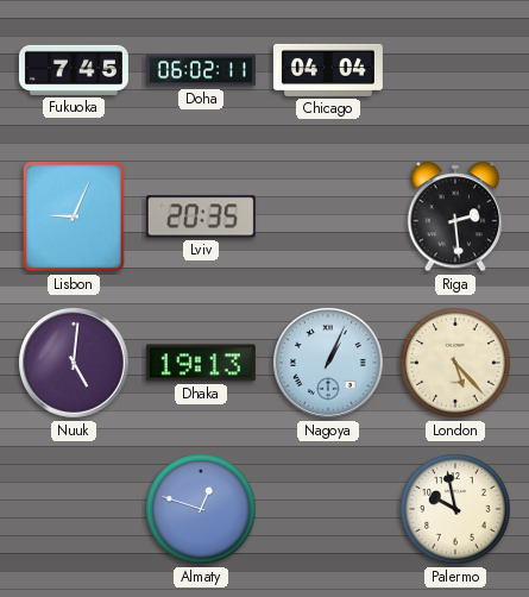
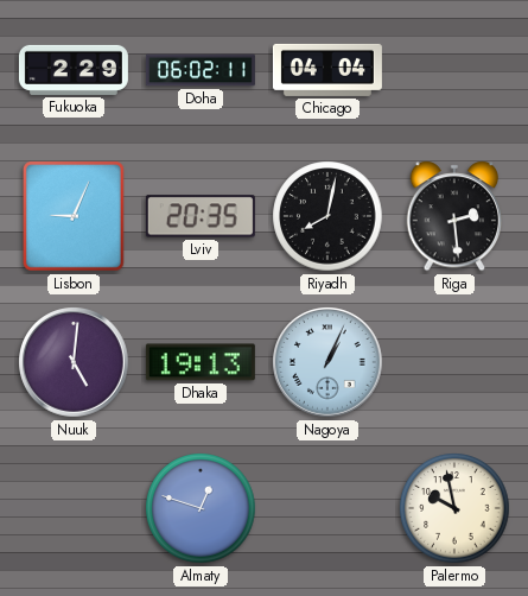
Fukuoka: 7:45 -> 2:29
Riyadh: none -> 8:02
London: 5:23 -> none
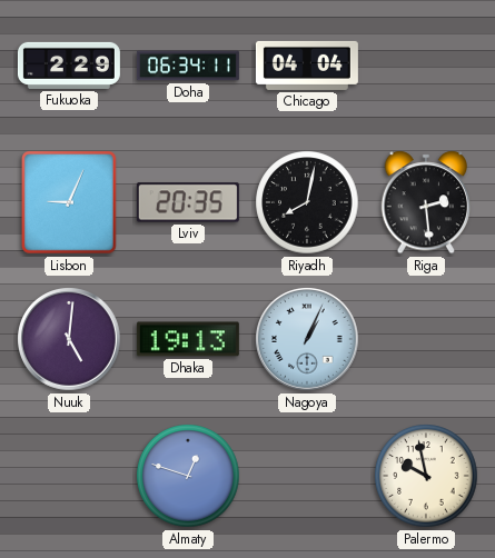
Doha: 06:02 -> 06:34
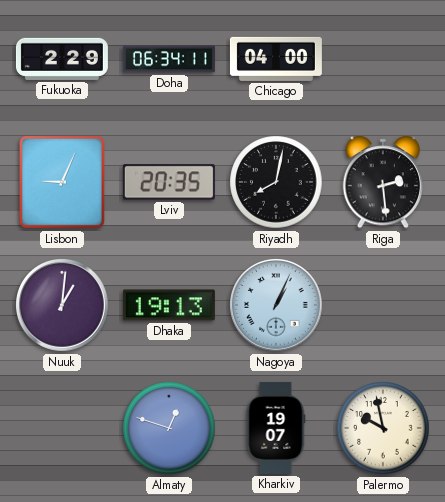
Chicago: 04:04 -> 04:00
Nuuk: 5:01 -> 1:01
Kharkiv: none -> 19:07
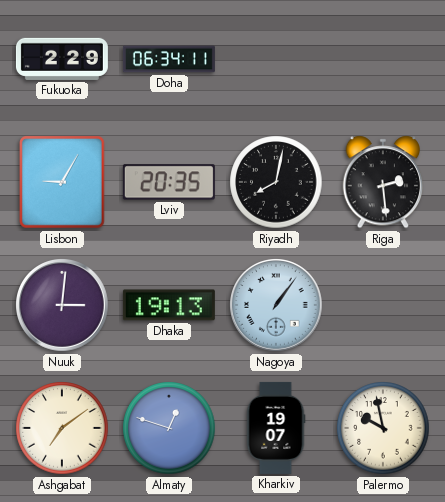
Chicago: 04:00 -> none
Lisbon: 9:04 -> 9:05
Nuuk: 1:01 -> 3:01
Nagoya: 1:04 -> 1:06
Ashgabat: none -> 7:09
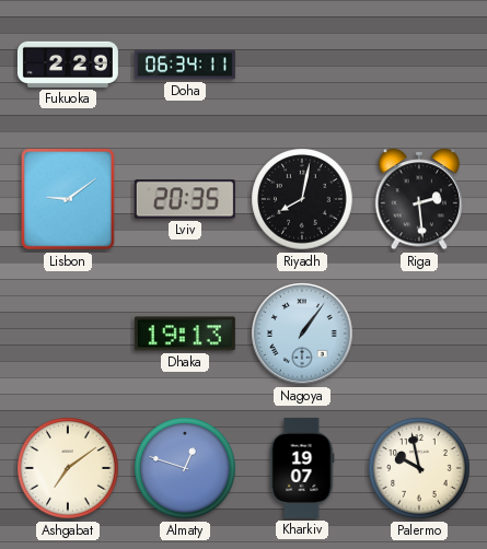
Lisbon: 9:05 -> 9:09
Nuuk: 3:01 -> none
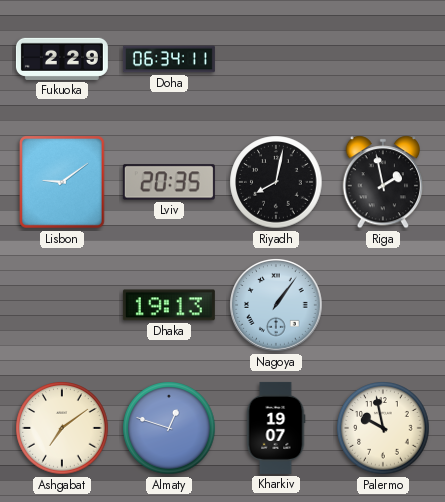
Riga: 2:29 -> 1:58
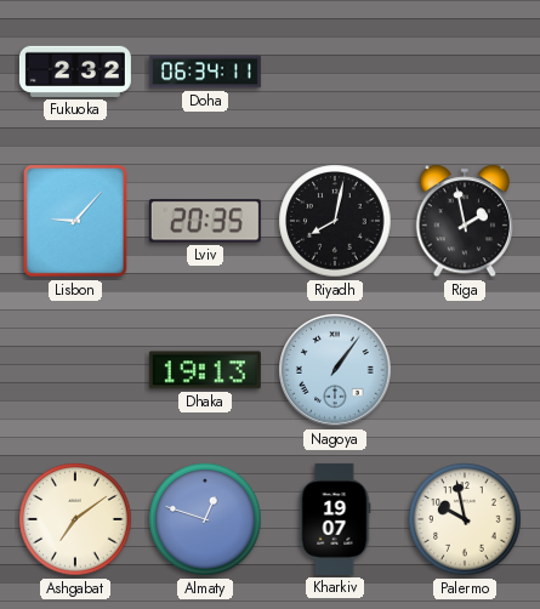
Fukuoka: 2:29 -> 2:32
Lisbon: 9:09 -> 9:07
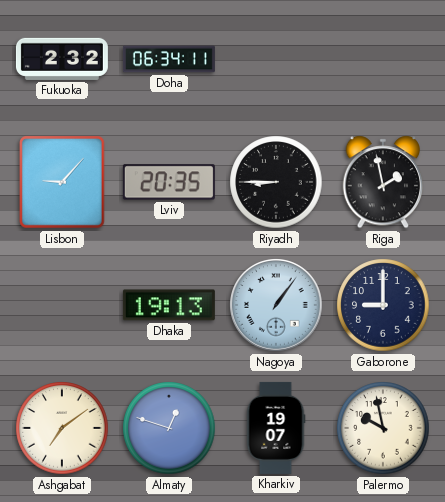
Riyadh: 8:02 -> 8:45
Gaborone: none -> 9:00
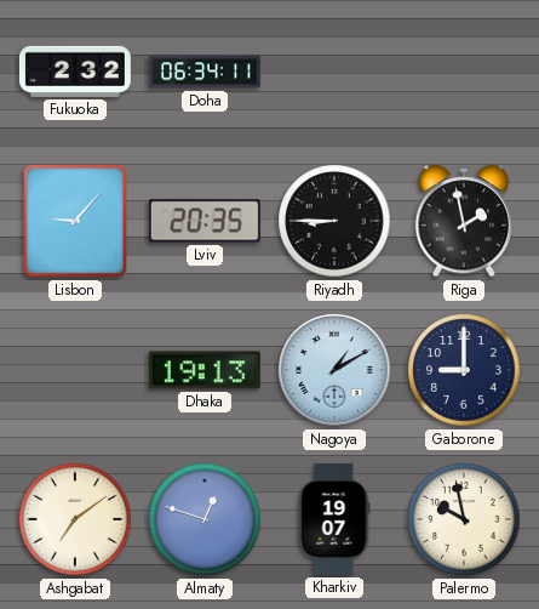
Nagoya: 1:06 -> 1:10
